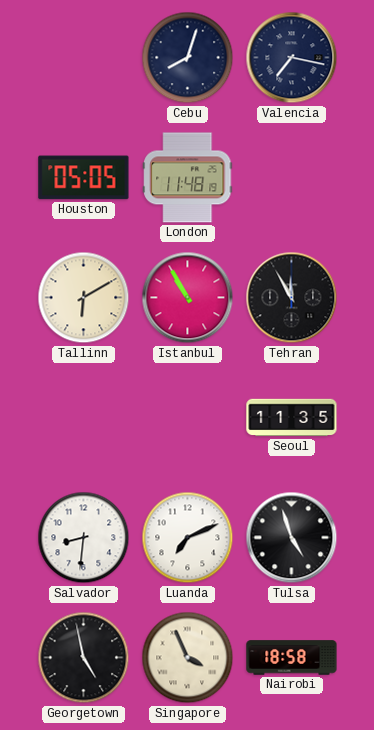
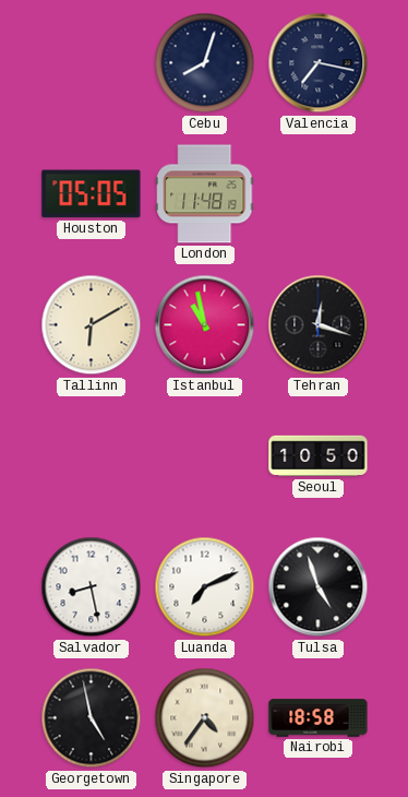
Istanbul: 10:55 -> 10:58
Tehran: 11:55 -> 12:18
Seoul: 11:35 -> 10:50
Salvador: 8:31 -> 8:28
Singapore: 3:56 -> 4:36
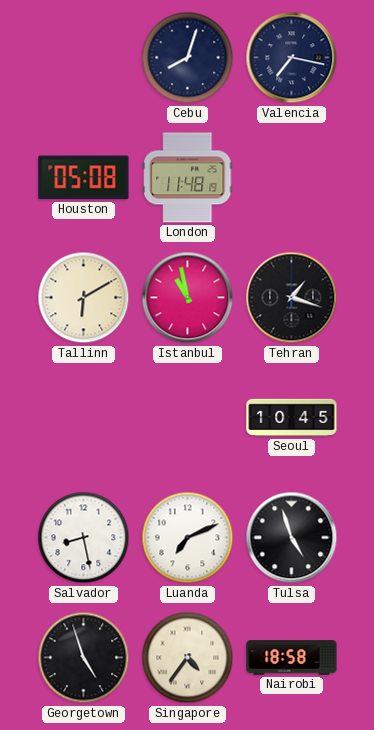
Houston: 05:05 -> 05:08
Tehran: 12:18 -> 1:18
Seoul: 10:50 -> 10:45
Georgetown: 4:58 -> 4:57
